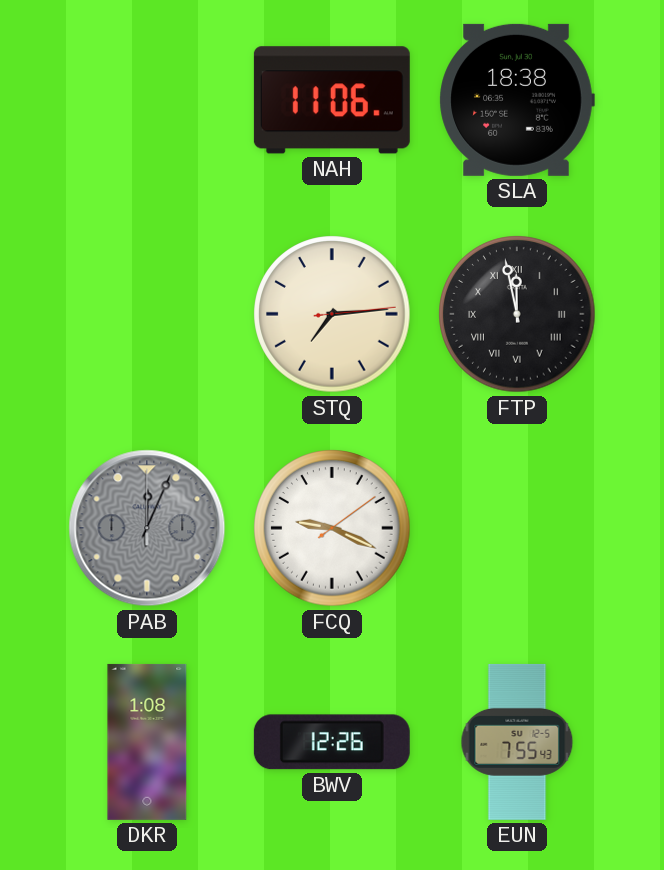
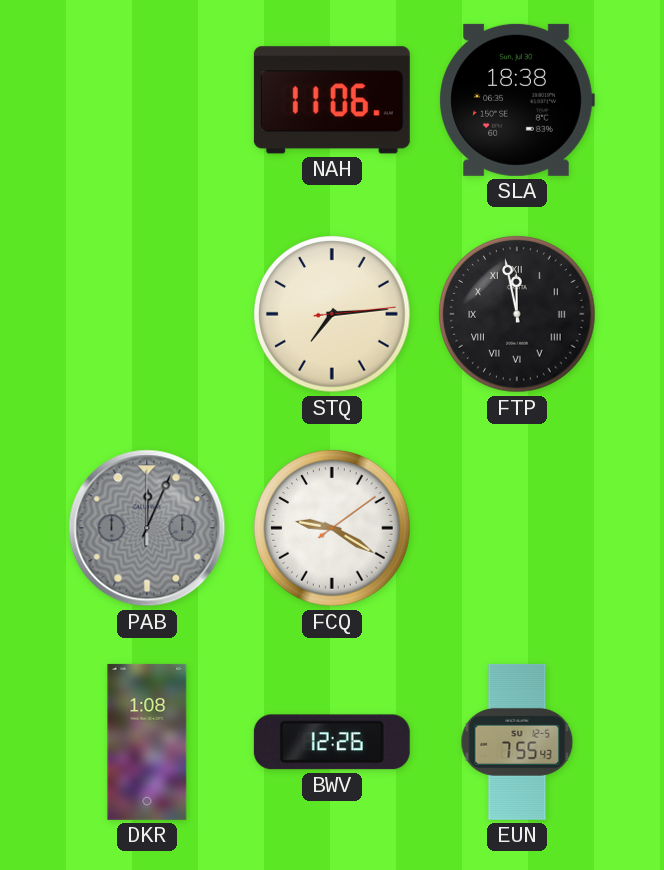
FCQ: 9:19 -> 9:20
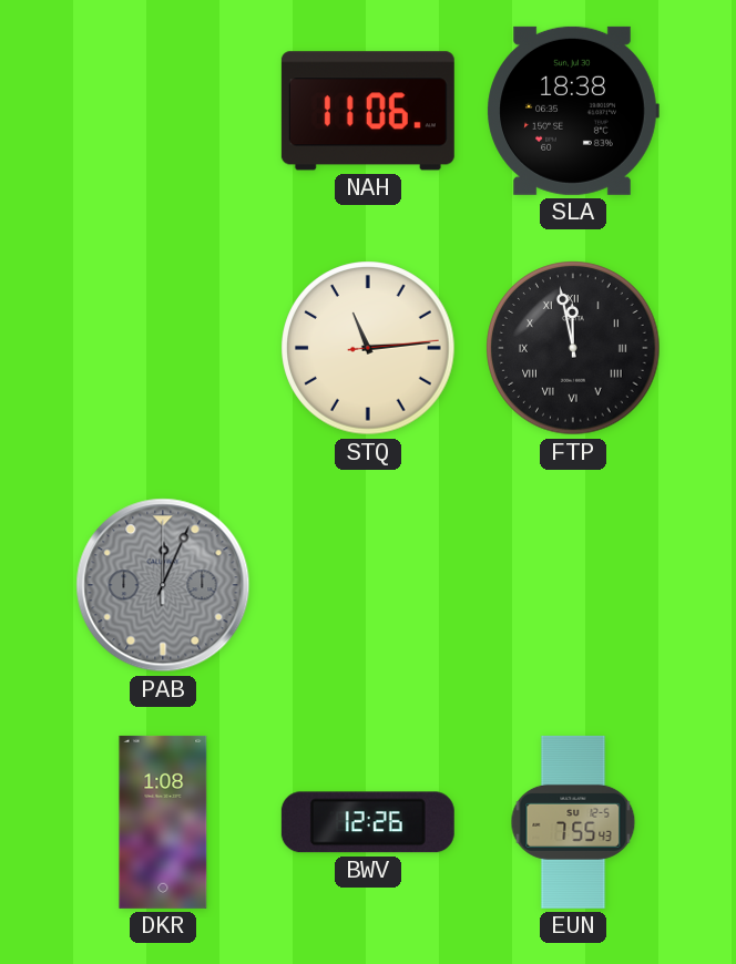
STQ: 7:14 -> 11:14
FCQ: 9:20 -> none
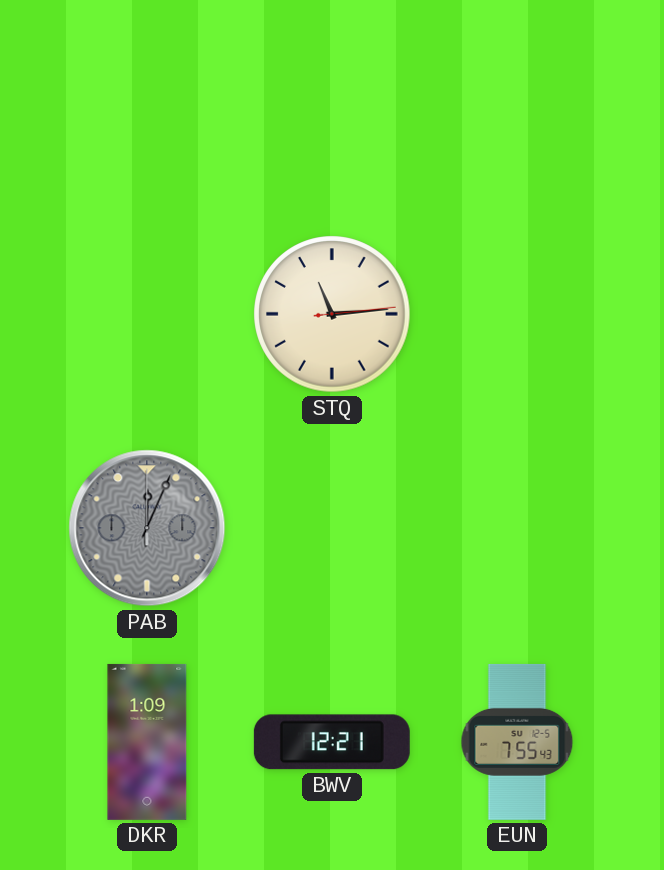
NAH: 11:06 -> none
SLA: 18:38 -> none
FTP: 11:58 -> none
DKR: 1:08 -> 1:09
BWV: 12:26 -> 12:21
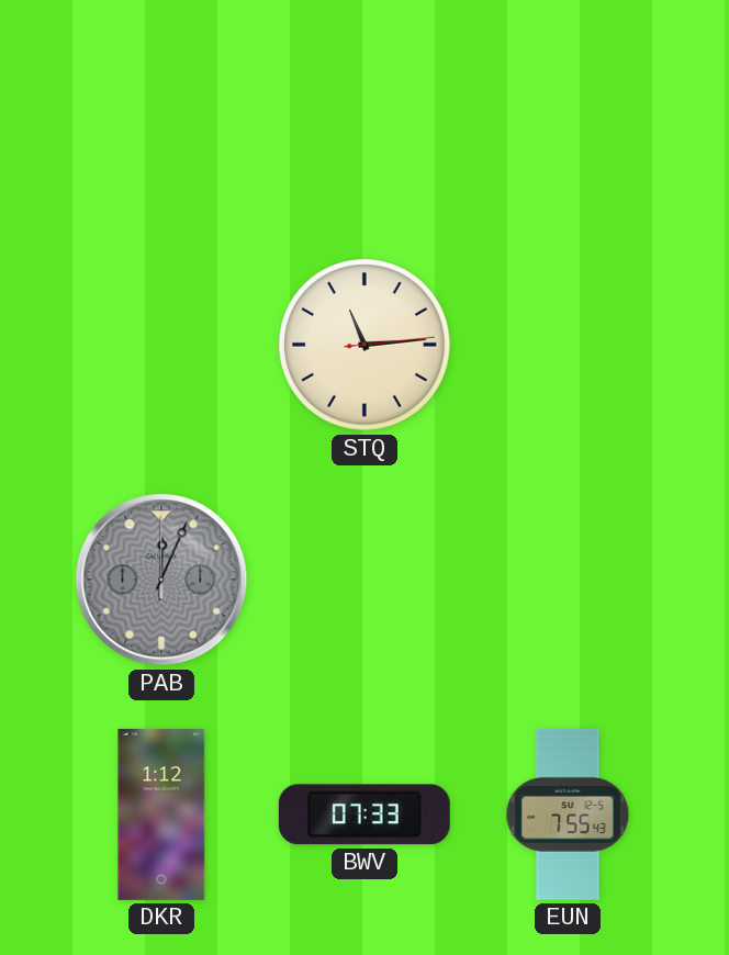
DKR: 1:09 -> 1:12
BWV: 12:21 -> 07:33
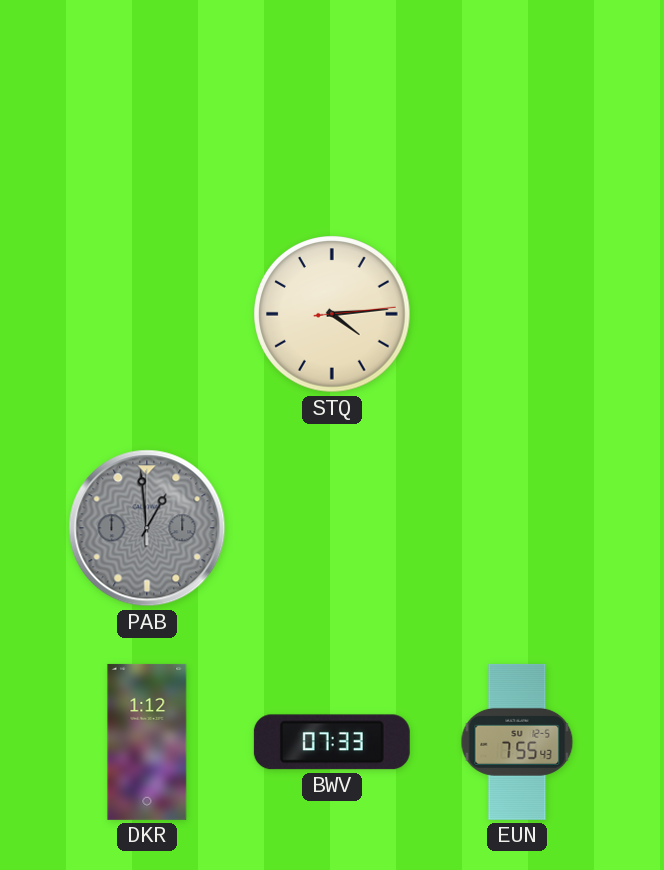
STQ: 11:14 -> 4:14
PAB: 12:04 -> 12:59
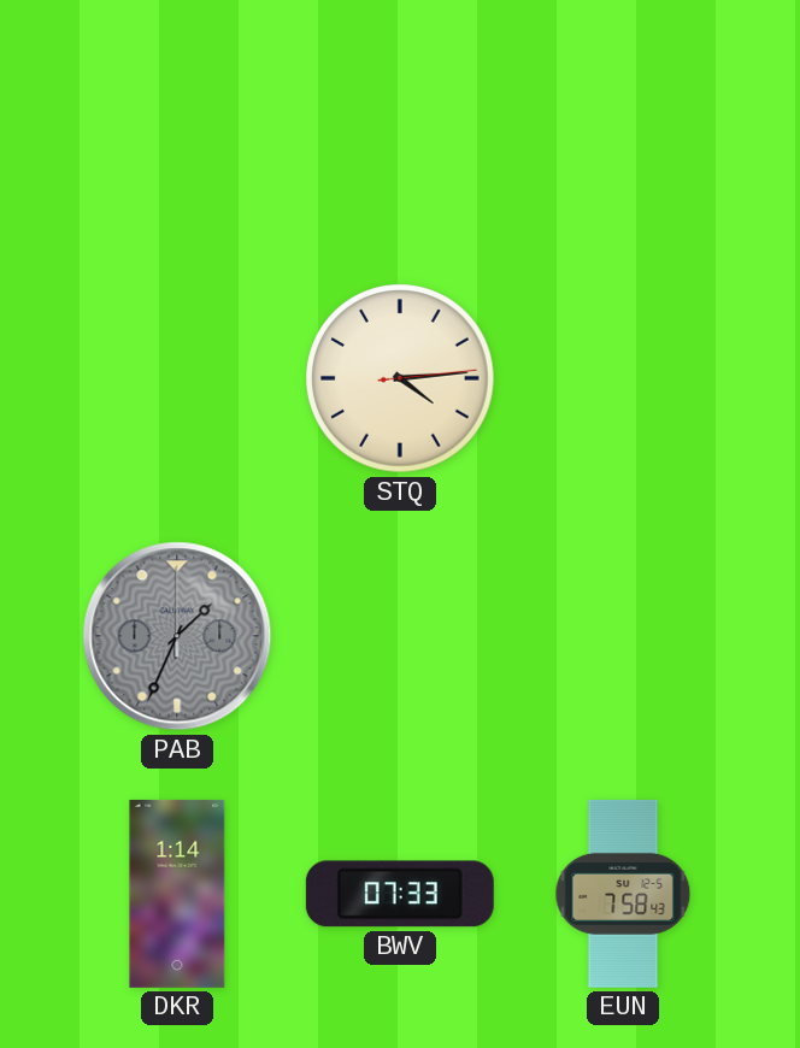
PAB: 12:59 -> 1:34
DKR: 1:12 -> 1:14
EUN: 7:55 -> 7:58
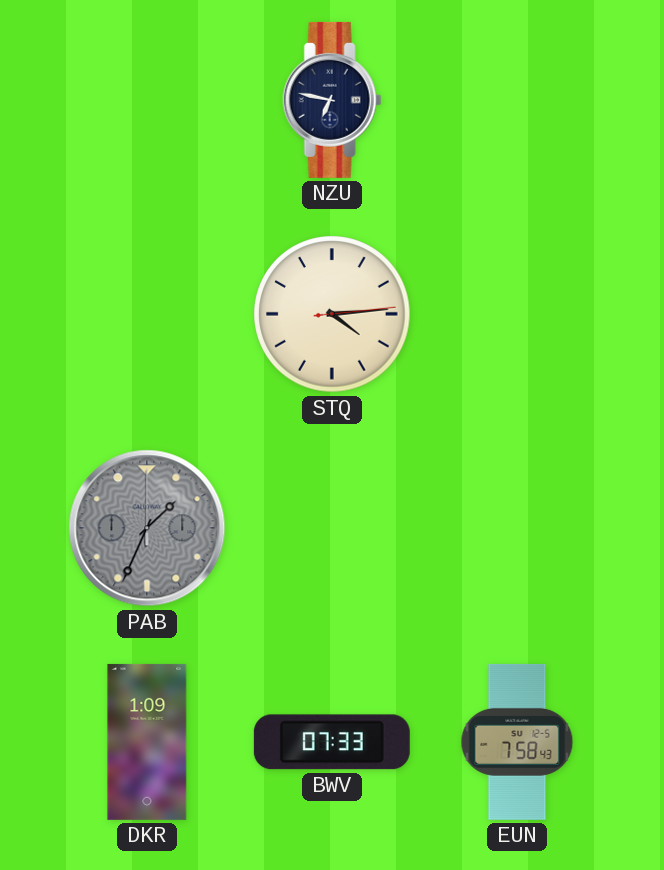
NZU: none -> 6:47
DKR: 1:14 -> 1:09
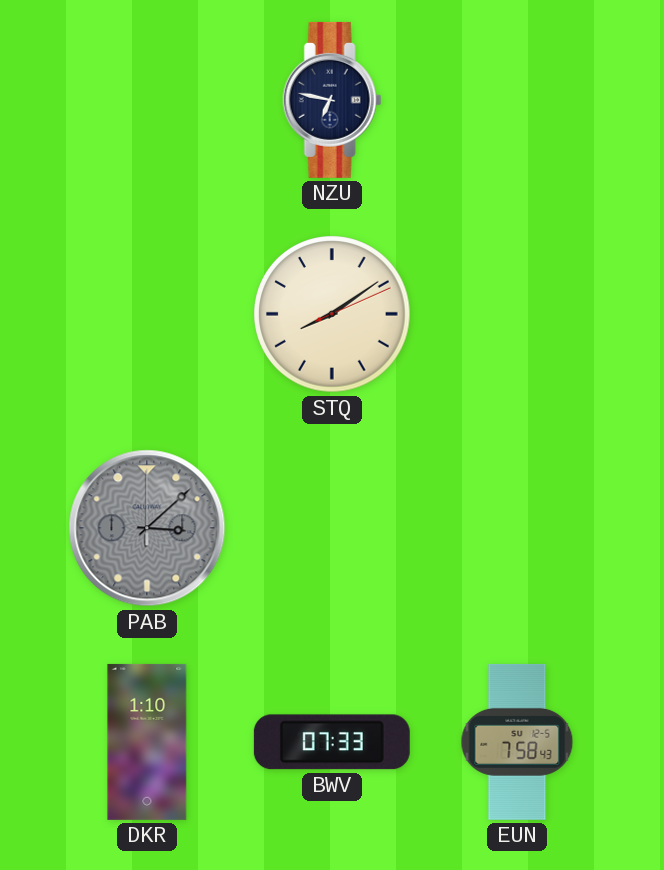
STQ: 4:14 -> 8:09
PAB: 1:34 -> 3:08
DKR: 1:09 -> 1:10
